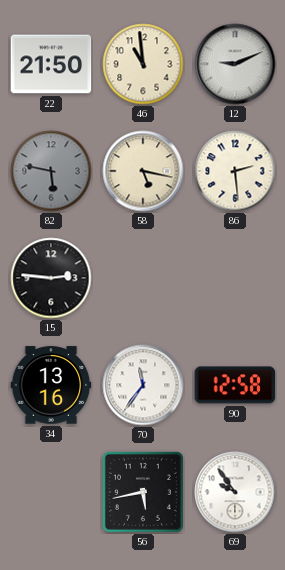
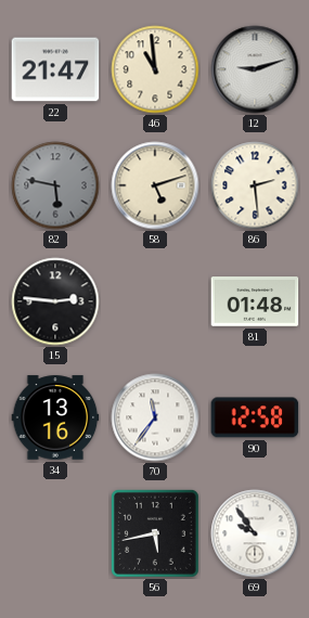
22: 21:50 -> 21:47
12: 9:11 -> 9:12
58: 5:17 -> 5:12
81: none -> 01:48
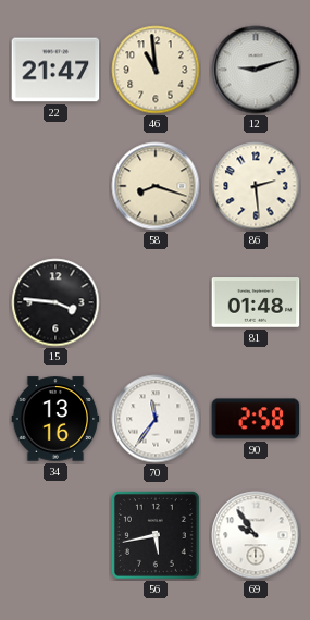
82: 5:47 -> none
58: 5:12 -> 8:18
15: 2:46 -> 3:46
90: 12:58 -> 2:58
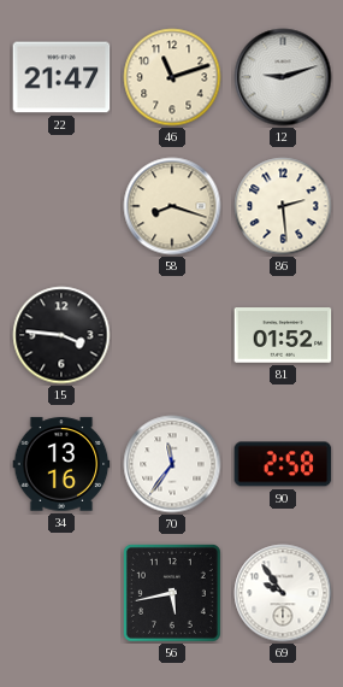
46: 10:59 -> 11:12
81: 01:48 -> 01:52
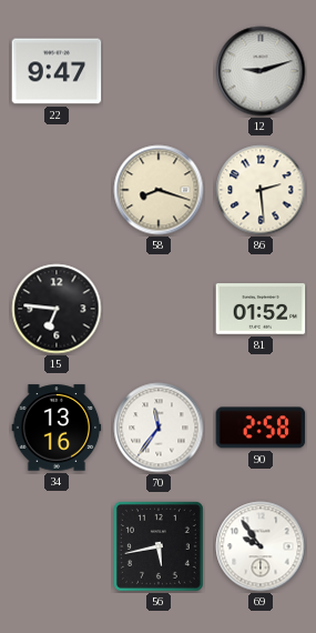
22: 21:47 -> 9:47
46: 11:12 -> none
15: 3:46 -> 6:46
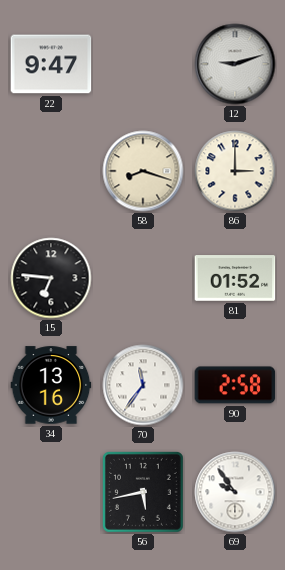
86: 2:29 -> 3:00
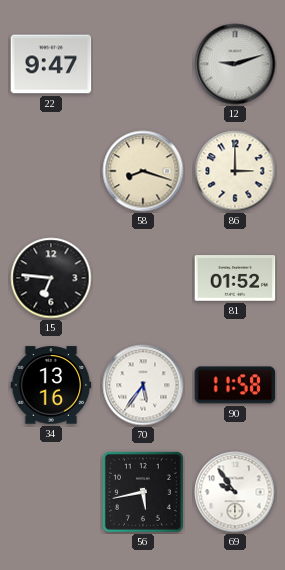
70: 11:36 -> 5:36
90: 2:58 -> 11:58
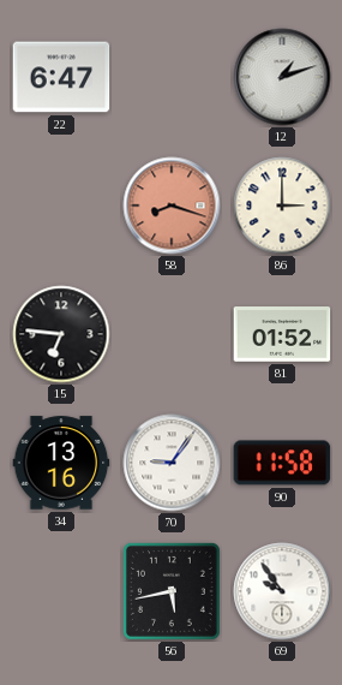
22: 9:47 -> 6:47
12: 9:12 -> 1:12
58 dial: cream -> salmon
70: 5:36 -> 9:06
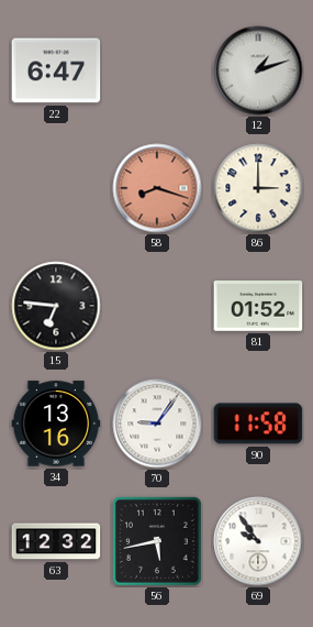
63: none -> 12:32
